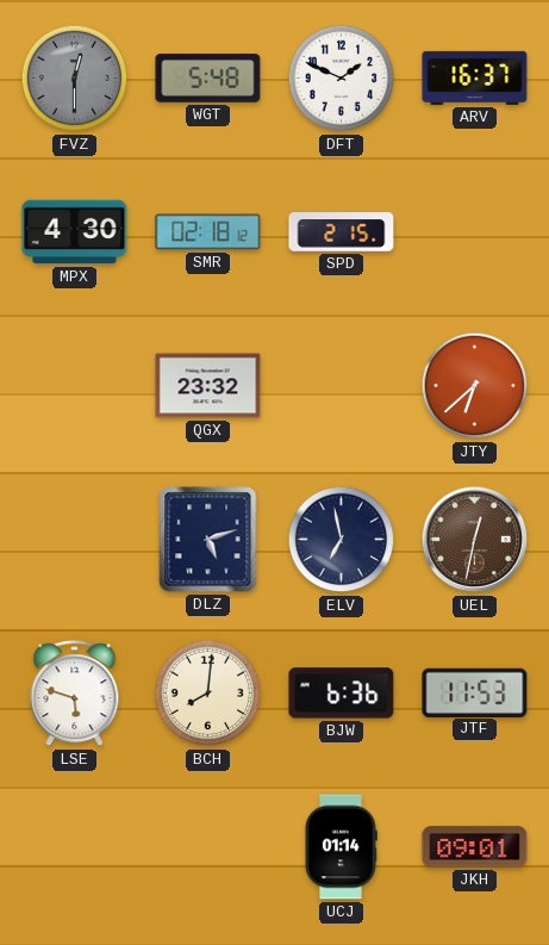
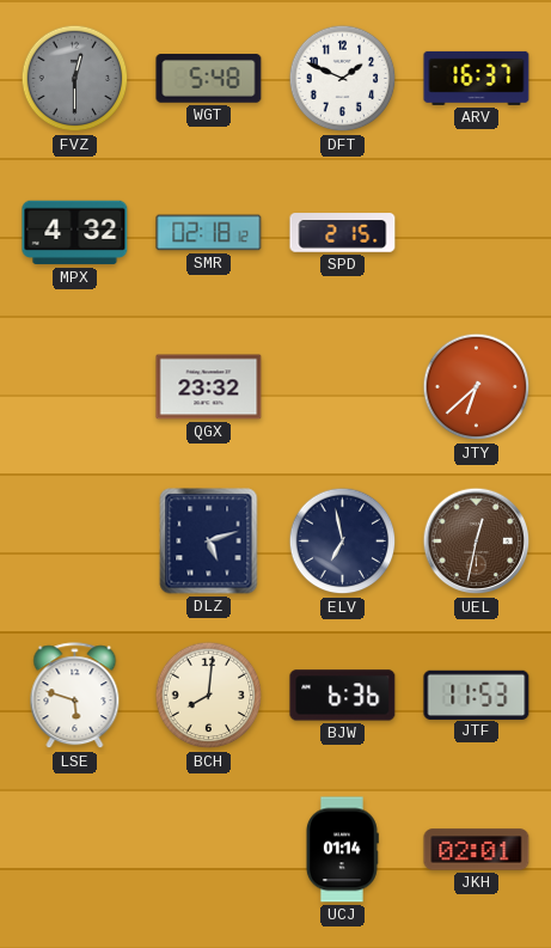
MPX: 4:30 -> 4:32
JKH: 09:01 -> 02:01
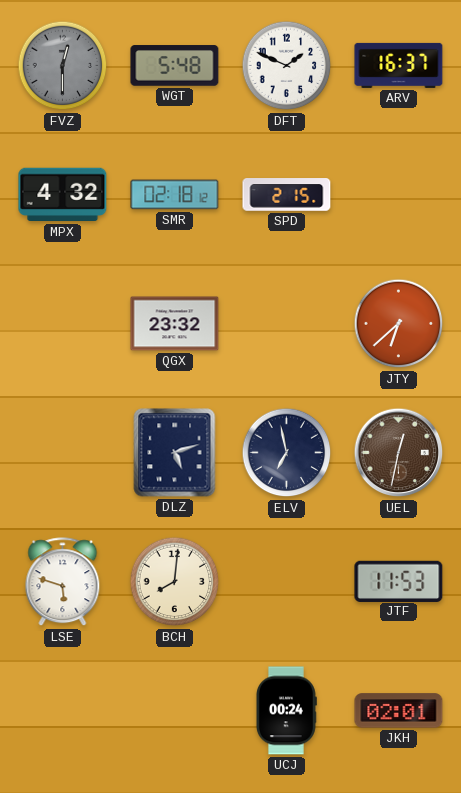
BJW: 6:36 -> none
UCJ: 01:14 -> 00:24
